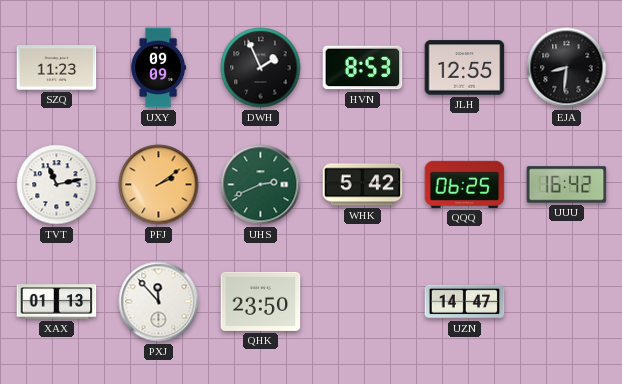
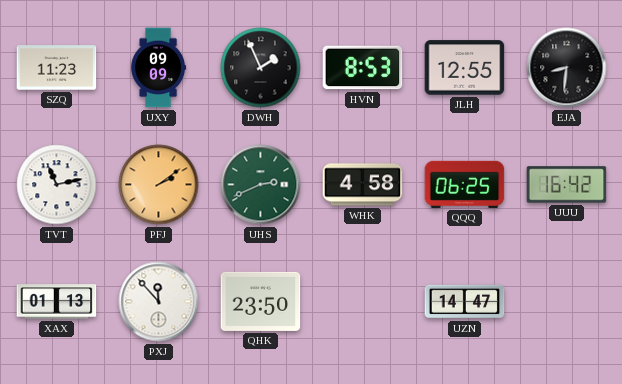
WHK: 5:42 -> 4:58
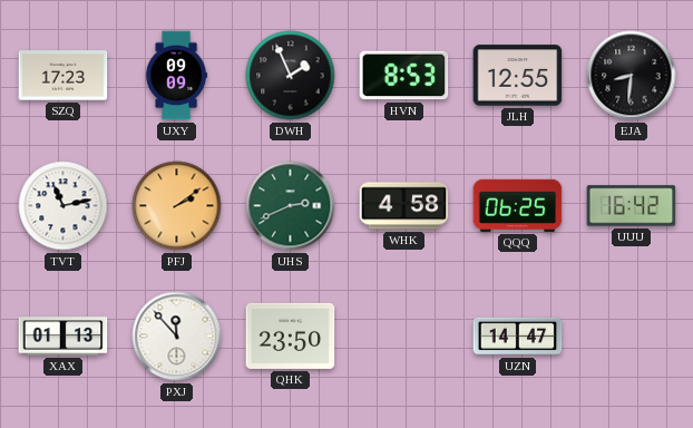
SZQ: 11:23 -> 17:23
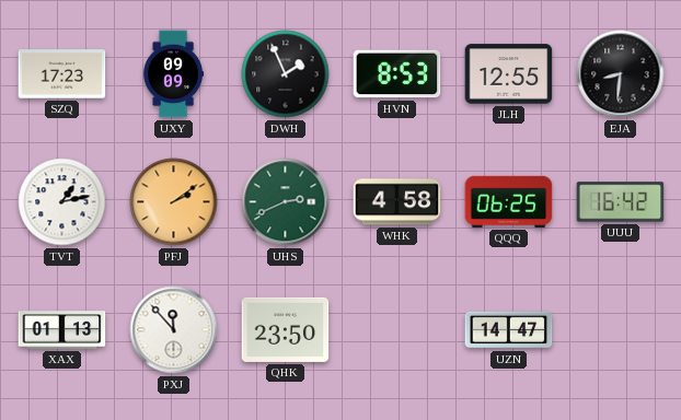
TVT: 11:13 -> 1:13
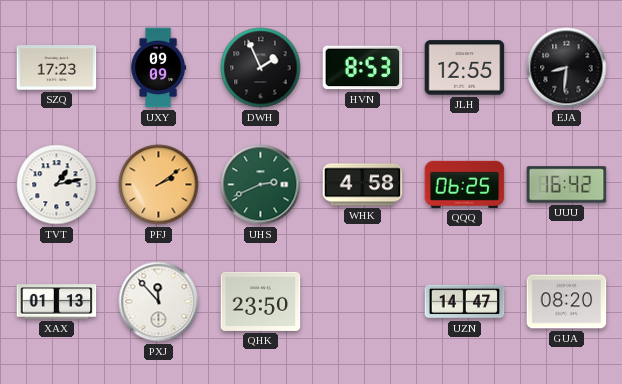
GUA: none -> 08:20
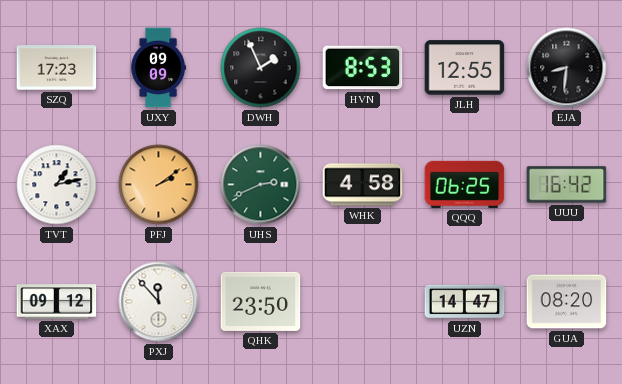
XAX: 01:13 -> 09:12
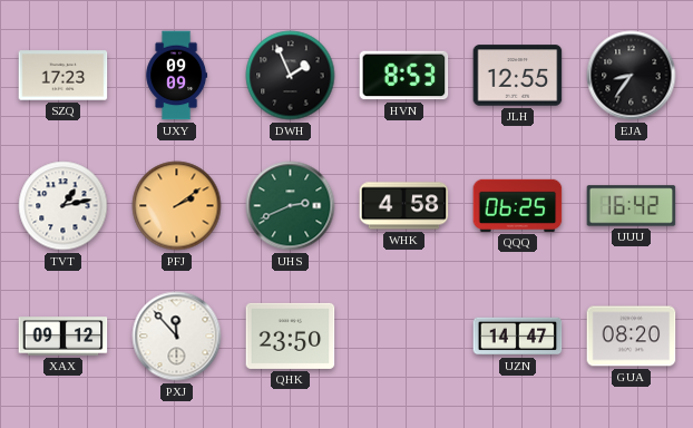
EJA: 8:31 -> 8:36
